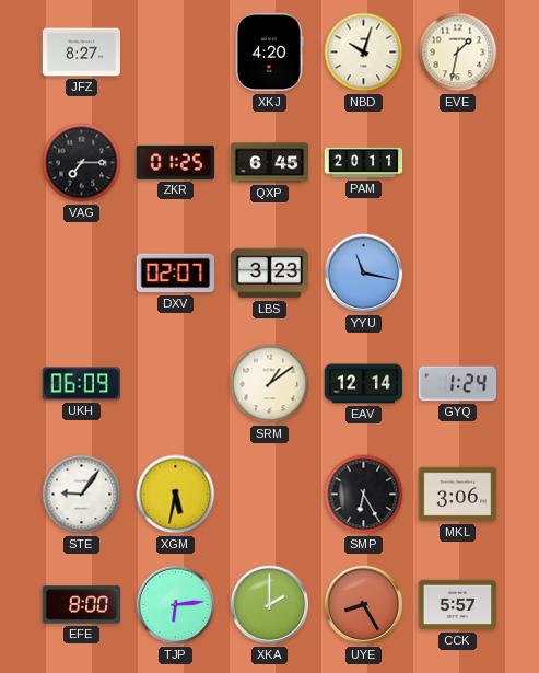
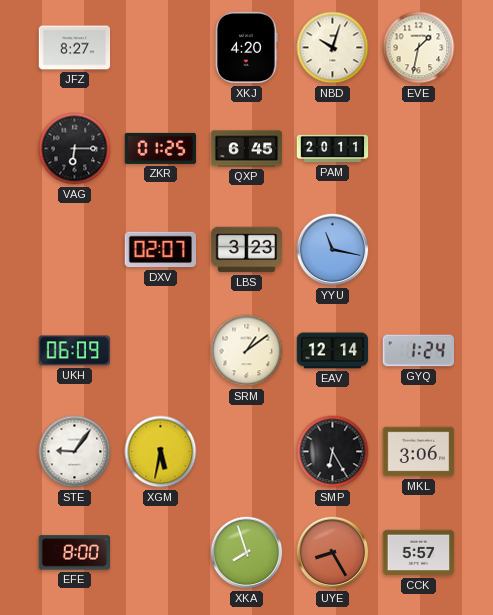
VAG: 7:15 -> 6:15
TJP: 6:14 -> none
XKA: 2:00 -> 7:57
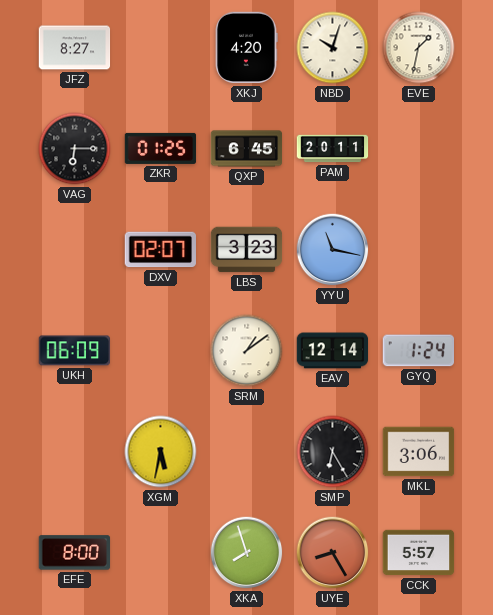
STE: 9:06 -> none
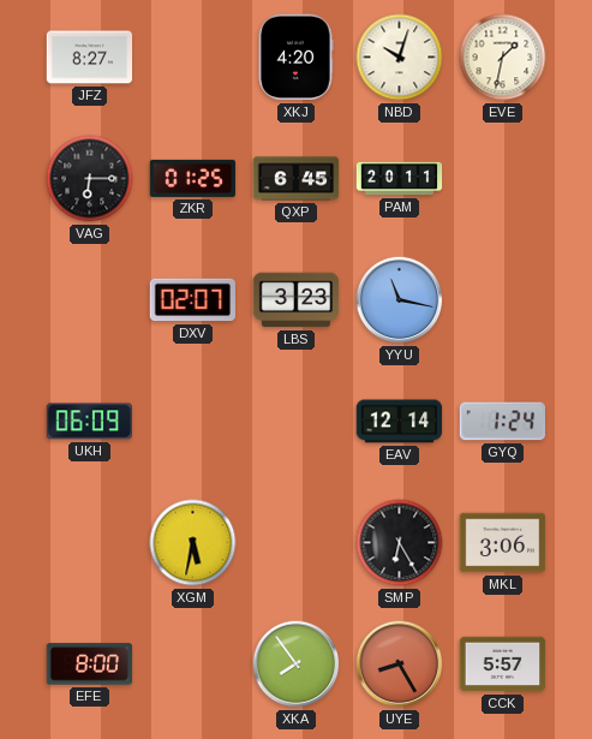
SRM: 1:09 -> none
XKA: 7:57 -> 7:54
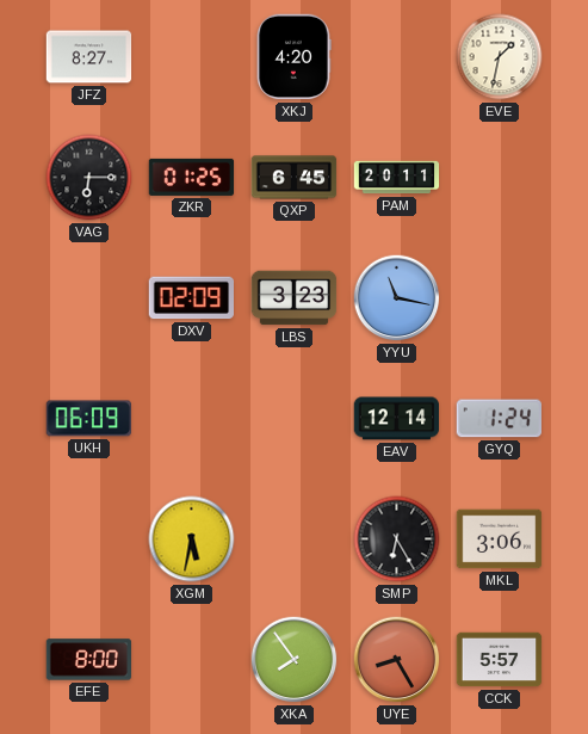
NBD: 10:03 -> none
DXV: 02:07 -> 02:09
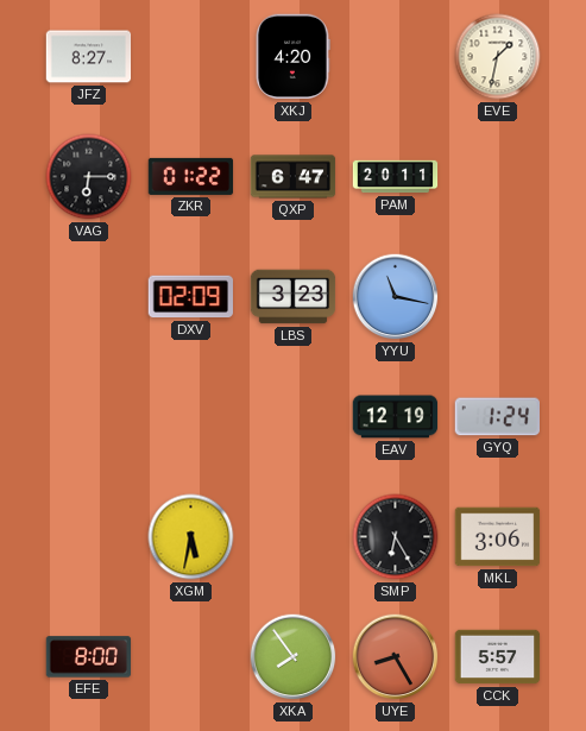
ZKR: 01:25 -> 01:22
QXP: 6:45 -> 6:47
UKH: 06:09 -> none
EAV: 12:14 -> 12:19
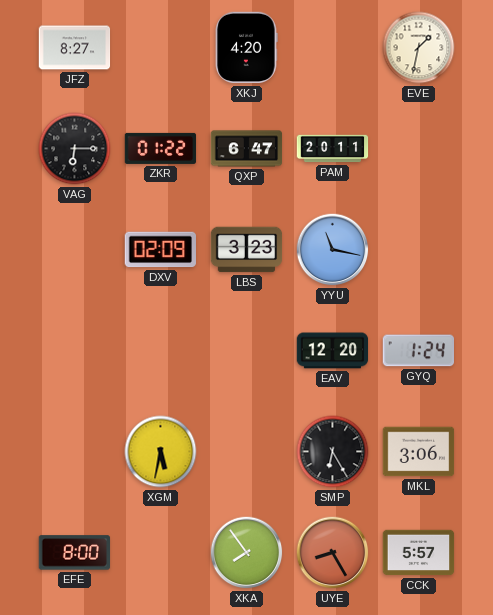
EAV: 12:19 -> 12:20
